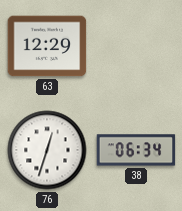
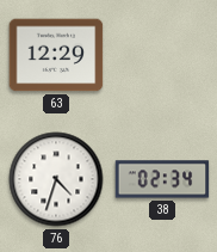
76: 12:33 -> 4:33
38: 06:34 -> 02:34
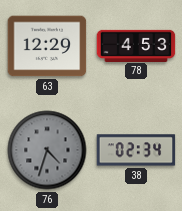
78: none -> 4:53
76 dial: white -> grey
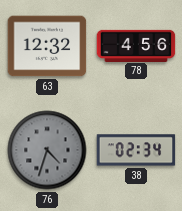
63: 12:29 -> 12:32
78: 4:53 -> 4:56
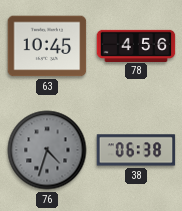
63: 12:32 -> 10:45
38: 02:34 -> 06:38
